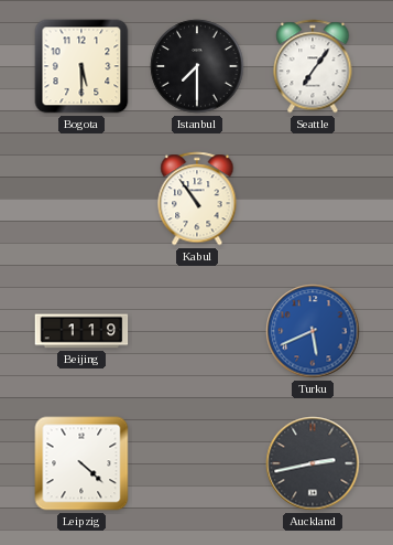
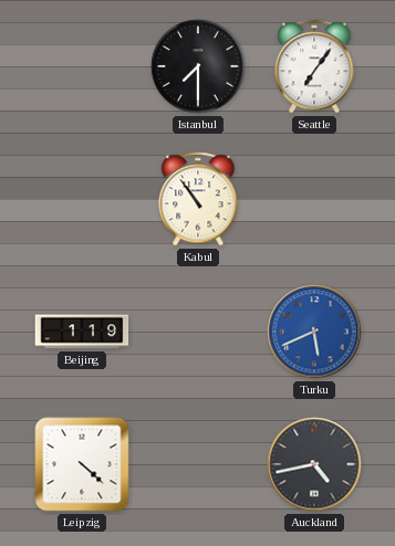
Bogota: 5:30 -> none
Auckland: 2:43 -> 4:43
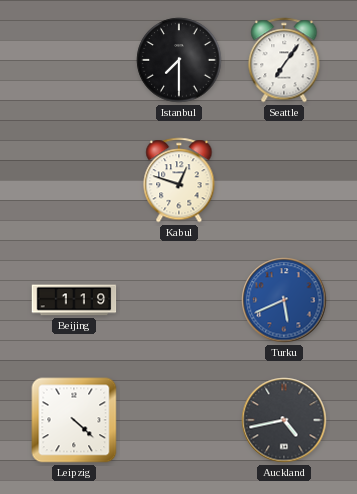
Kabul: 10:54 -> 12:48
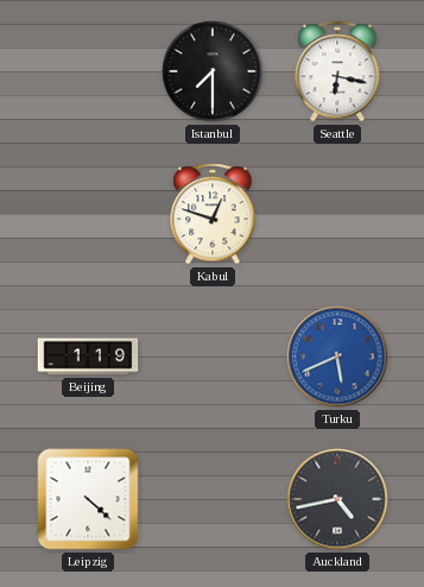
Seattle: 7:06 -> 6:17
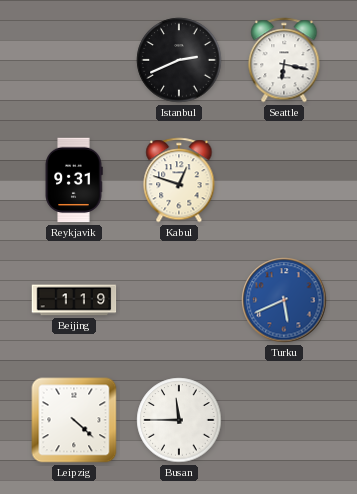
Istanbul: 7:30 -> 2:41
Reykjavik: none -> 9:31
Busan: none -> 11:45
Auckland: 4:43 -> none
